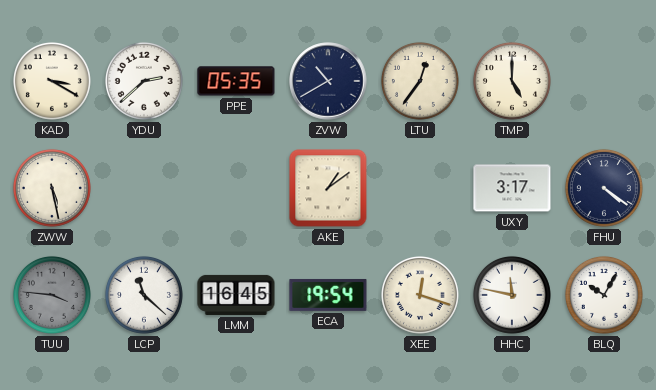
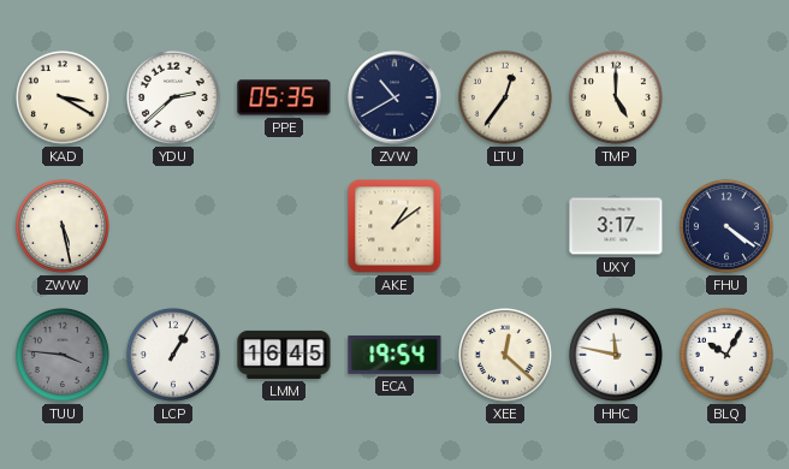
LCP: 11:22 -> 1:05
XEE: 12:18 -> 12:22
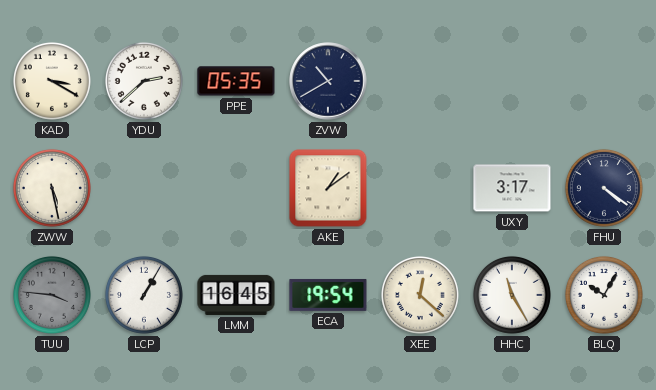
LTU: 12:36 -> none
TMP: 5:00 -> none
HHC: 11:47 -> 11:25
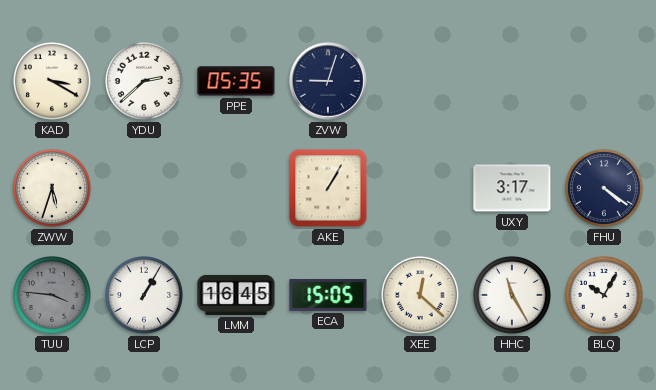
ZVW: 10:40 -> 9:03
ZWW: 5:28 -> 5:33
AKE: 1:09 -> 1:05
ECA: 19:54 -> 15:05
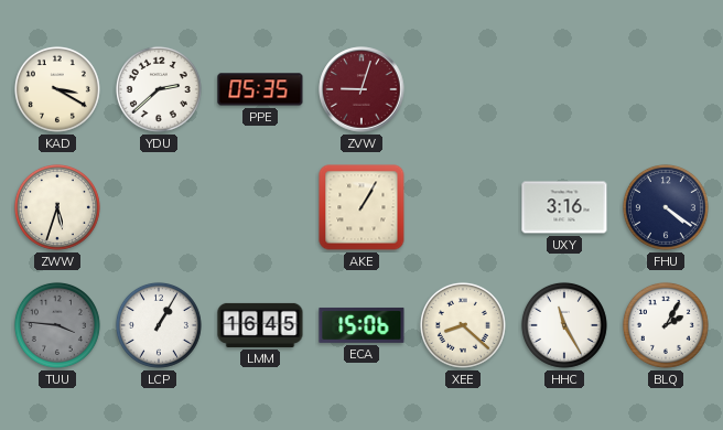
ZVW dial: navy -> burgundy
UXY: 3:17 -> 3:16
ECA: 15:05 -> 15:06
XEE: 12:22 -> 8:22
BLQ: 10:05 -> 2:05
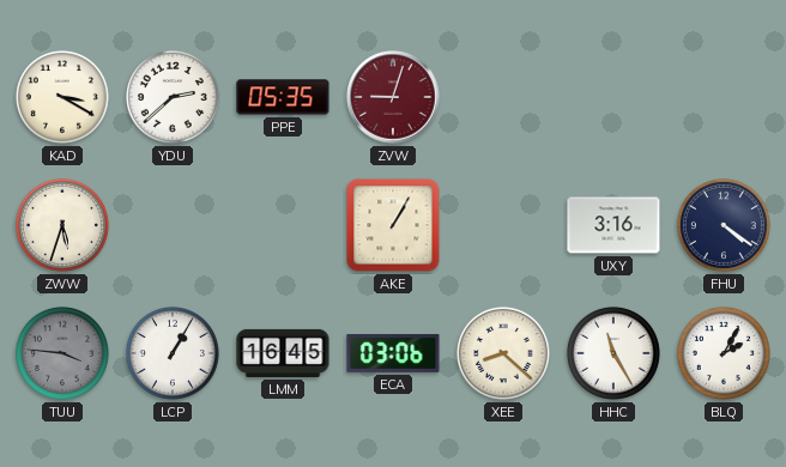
ECA: 15:06 -> 03:06
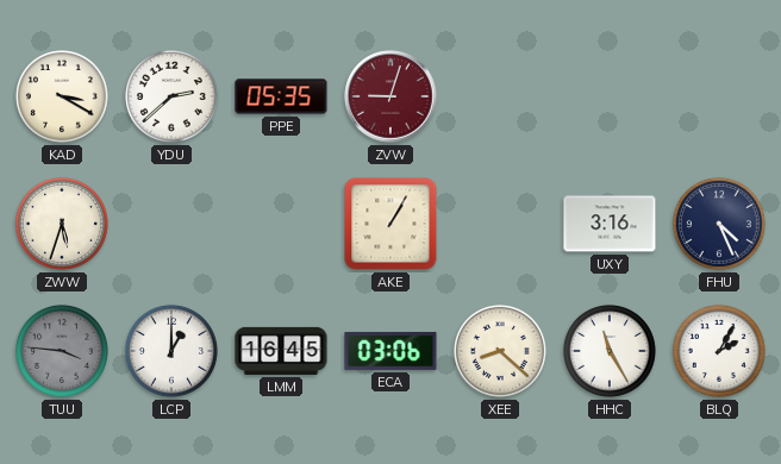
FHU: 4:21 -> 4:26
LCP: 1:05 -> 1:00
